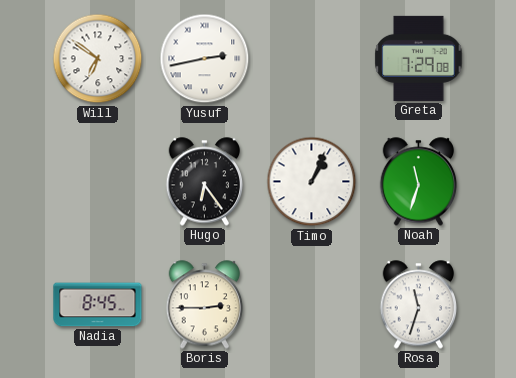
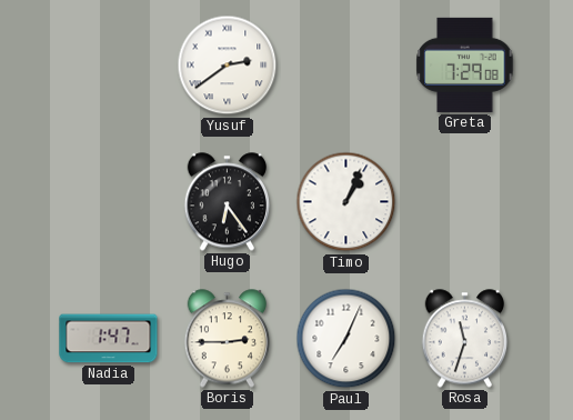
Will: 6:51 -> none
Yusuf: 2:43 -> 2:39
Noah: 11:33 -> none
Nadia: 8:45 -> 1:47
Paul: none -> 7:04
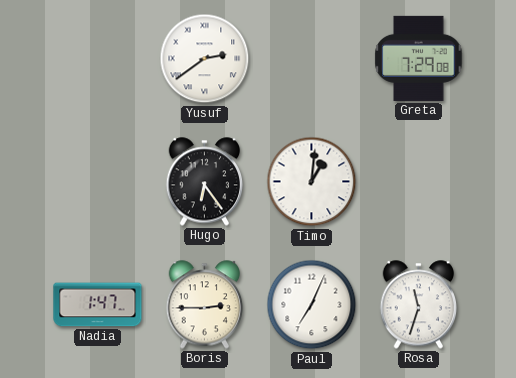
Timo: 1:04 -> 1:01
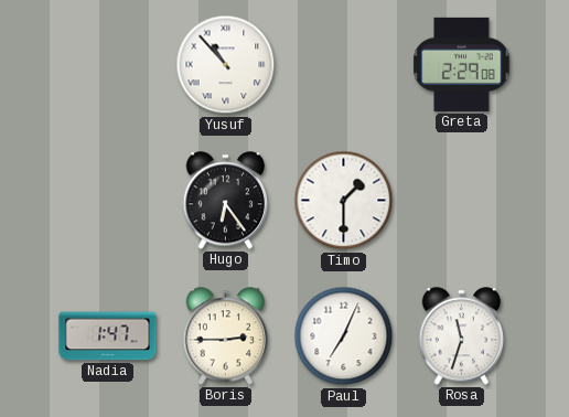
Yusuf: 2:39 -> 10:53
Greta: 7:29 -> 2:29
Timo: 1:01 -> 1:30
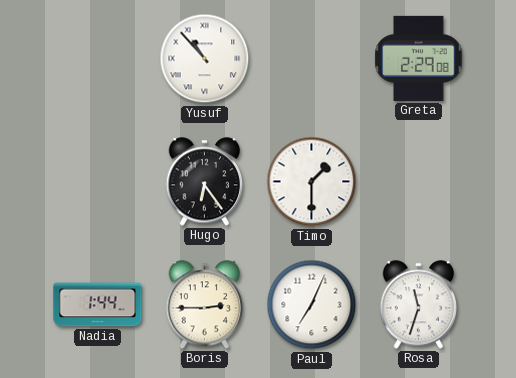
Nadia: 1:47 -> 1:44
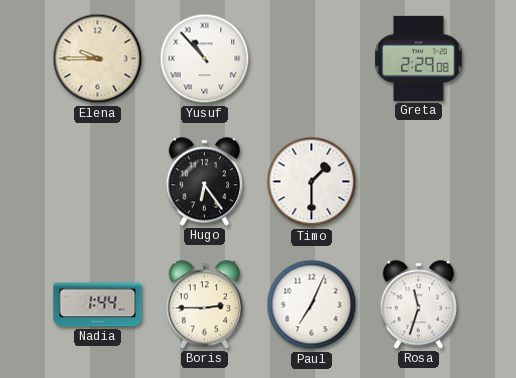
Elena: none -> 9:45
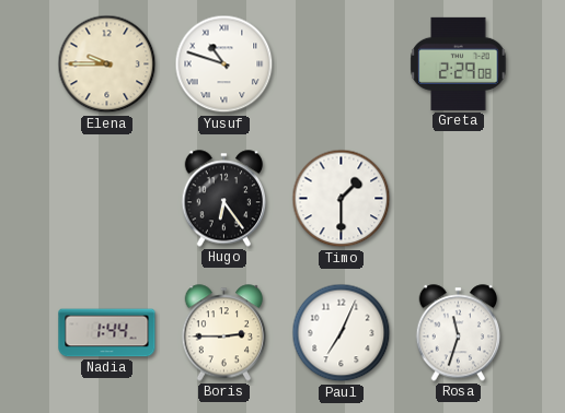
Yusuf: 10:53 -> 10:48
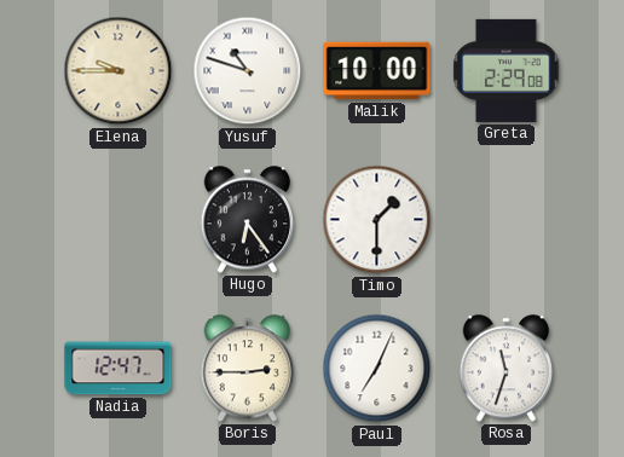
Malik: none -> 10:00
Nadia: 1:44 -> 12:47
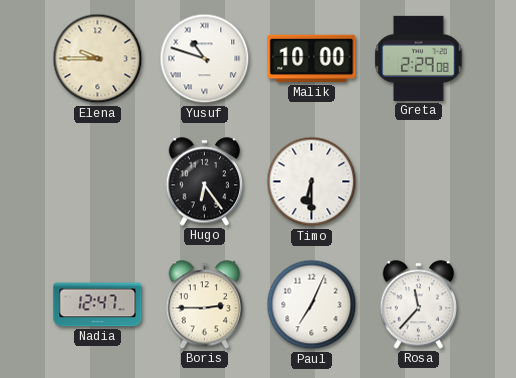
Timo: 1:30 -> 6:30
Rosa: 11:33 -> 11:37
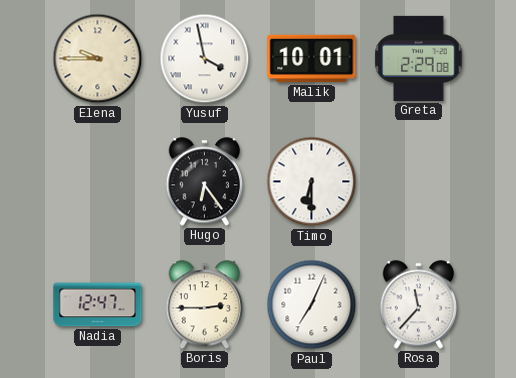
Yusuf: 10:48 -> 3:58
Malik: 10:00 -> 10:01
